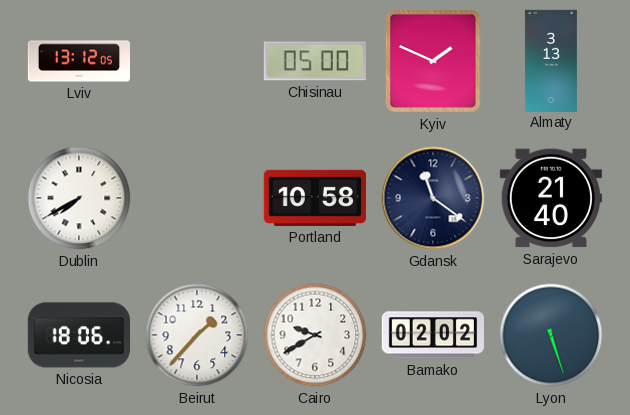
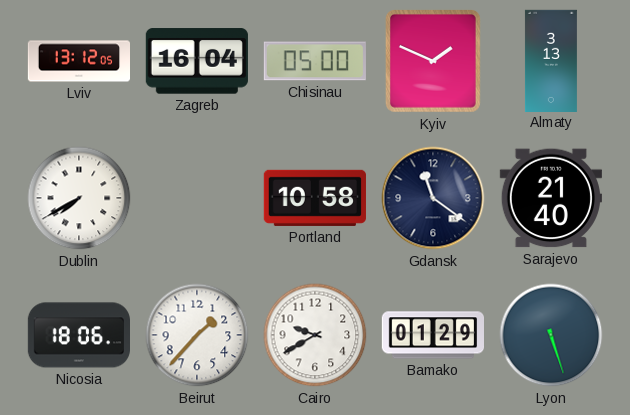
Zagreb: none -> 16:04
Bamako: 02:02 -> 01:29
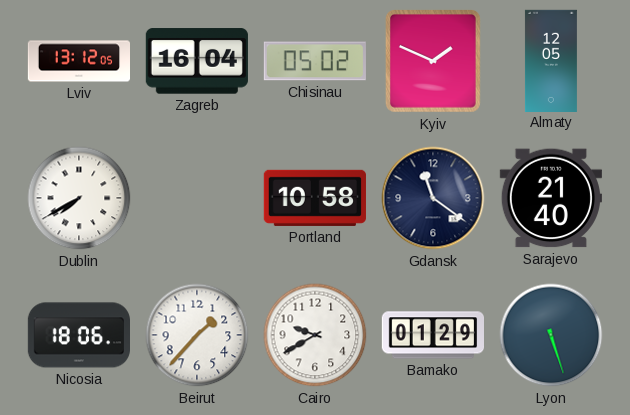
Chisinau: 05:00 -> 05:02
Almaty: 3:13 -> 12:05
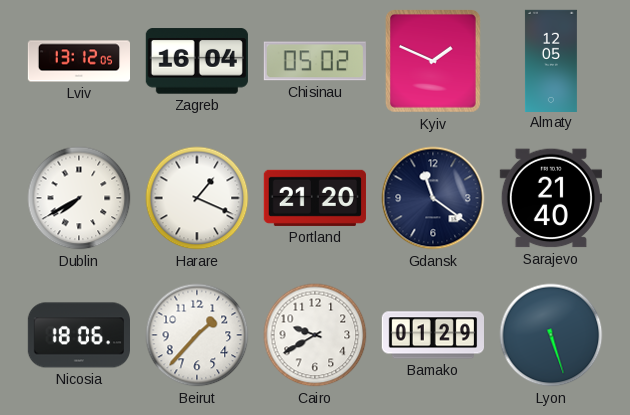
Harare: none -> 1:19
Portland: 10:58 -> 21:20
